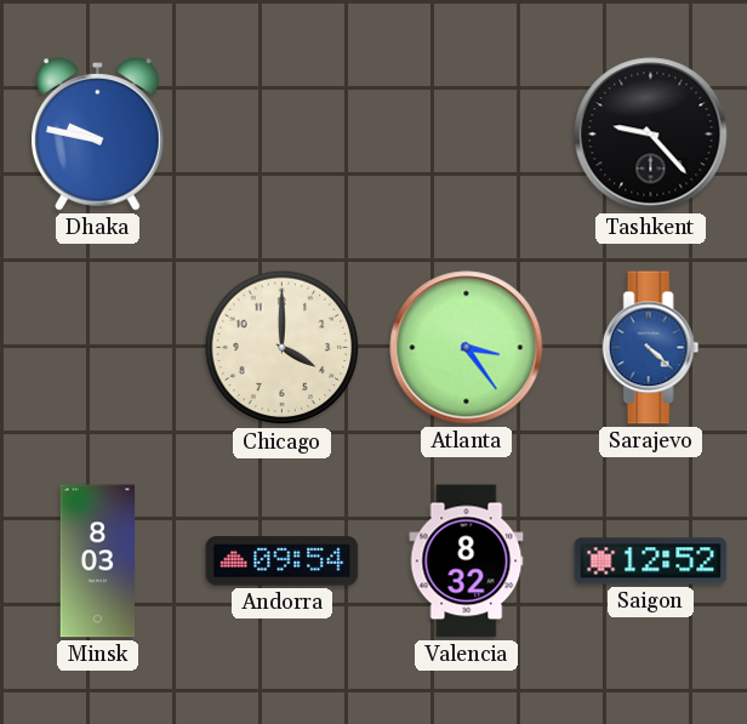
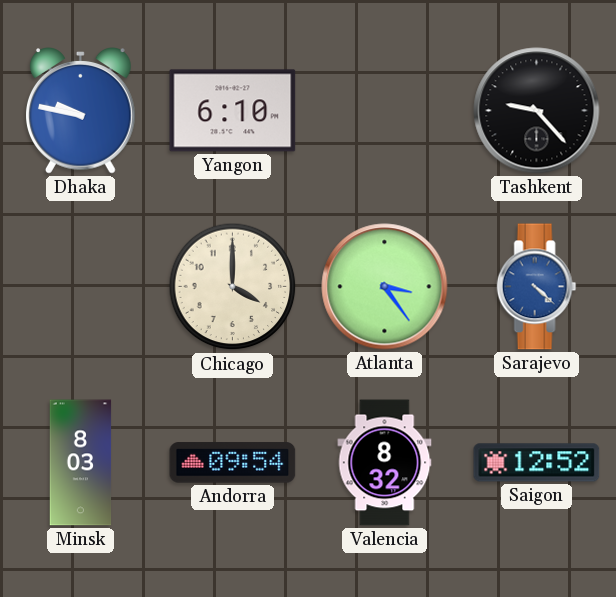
Yangon: none -> 6:10
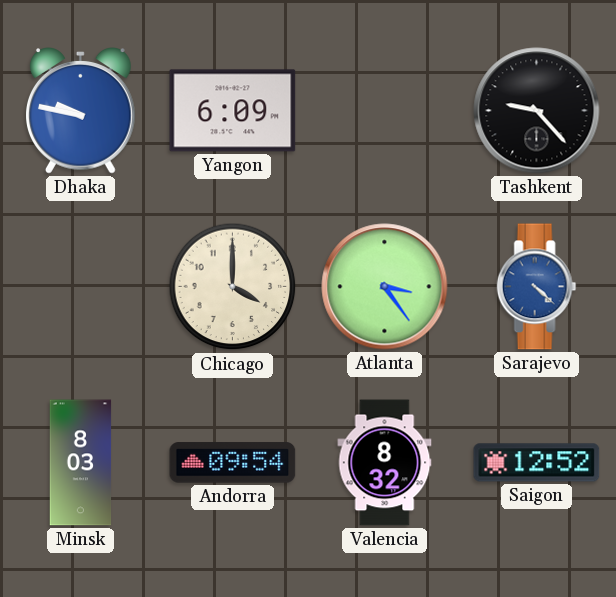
Yangon: 6:10 -> 6:09
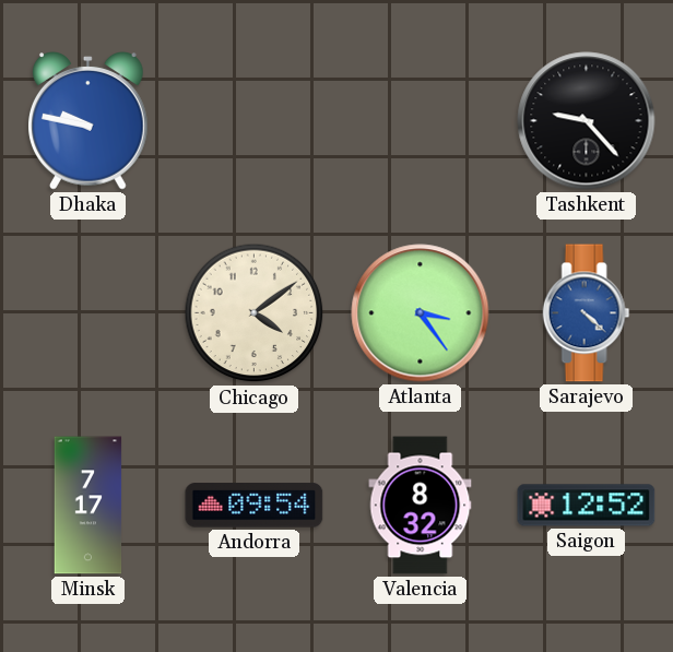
Yangon: 6:09 -> none
Chicago: 4:00 -> 4:09
Minsk: 8:03 -> 7:17
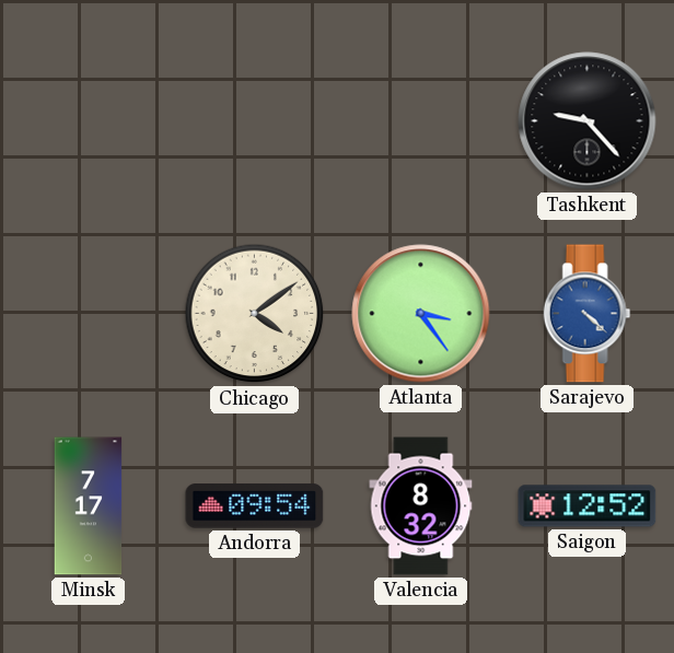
Dhaka: 9:47 -> none
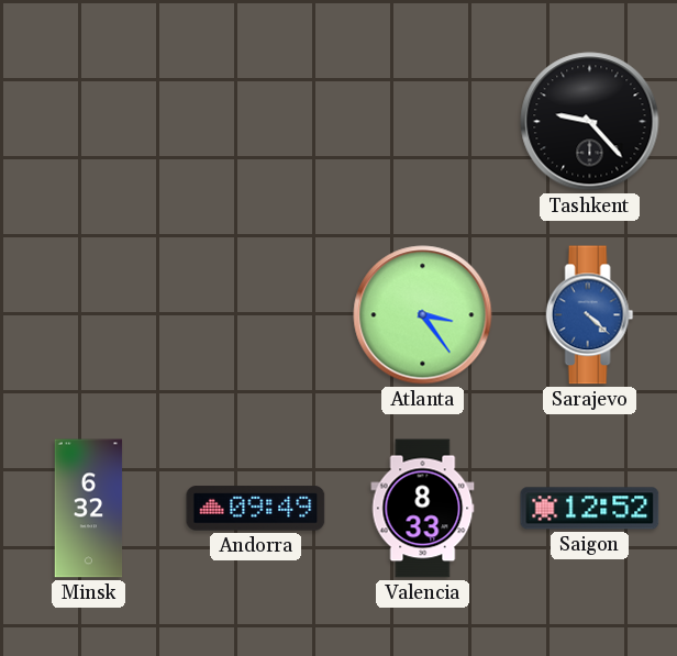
Chicago: 4:09 -> none
Minsk: 7:17 -> 6:32
Andorra: 09:54 -> 09:49
Valencia: 8:32 -> 8:33
